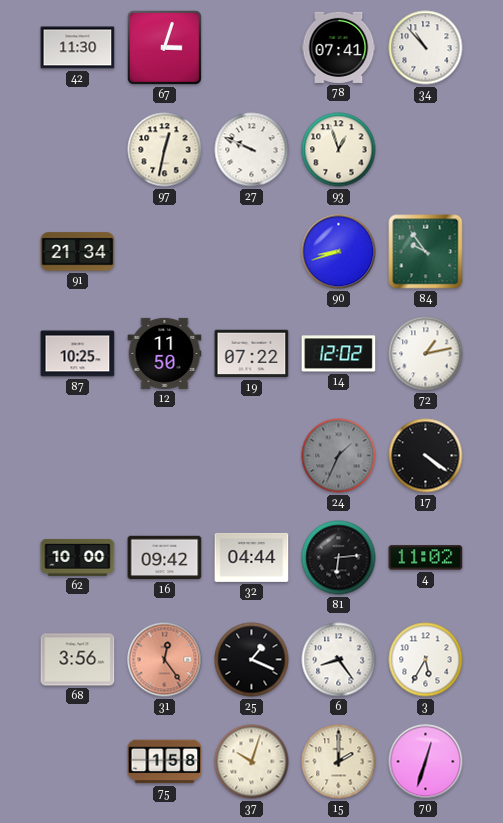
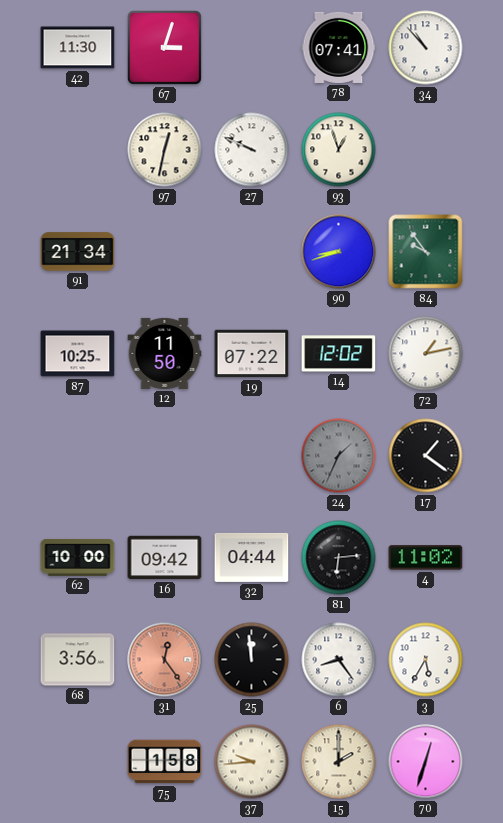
17: 4:21 -> 1:21
25: 1:19 -> 11:59
37: 10:03 -> 9:44
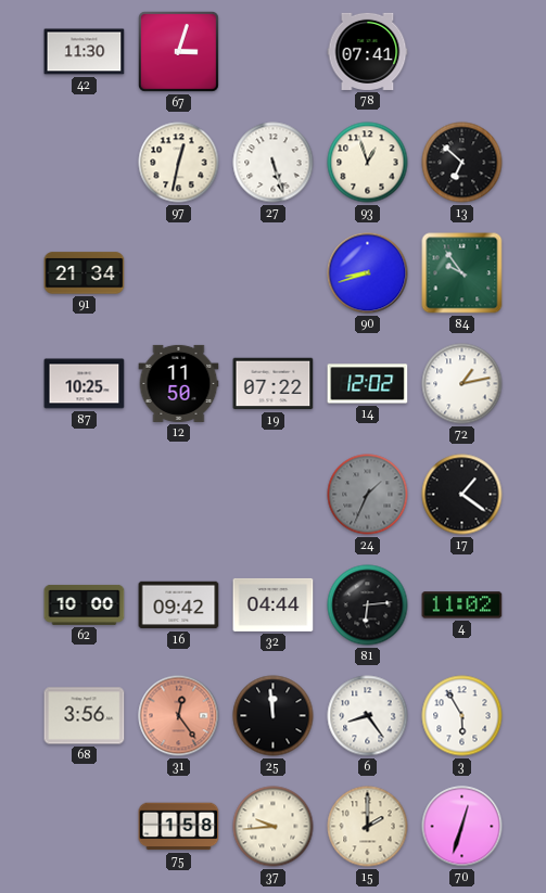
34: 10:53 -> none
27: 9:49 -> 5:27
13: none -> 6:52
3: 5:35 -> 5:55
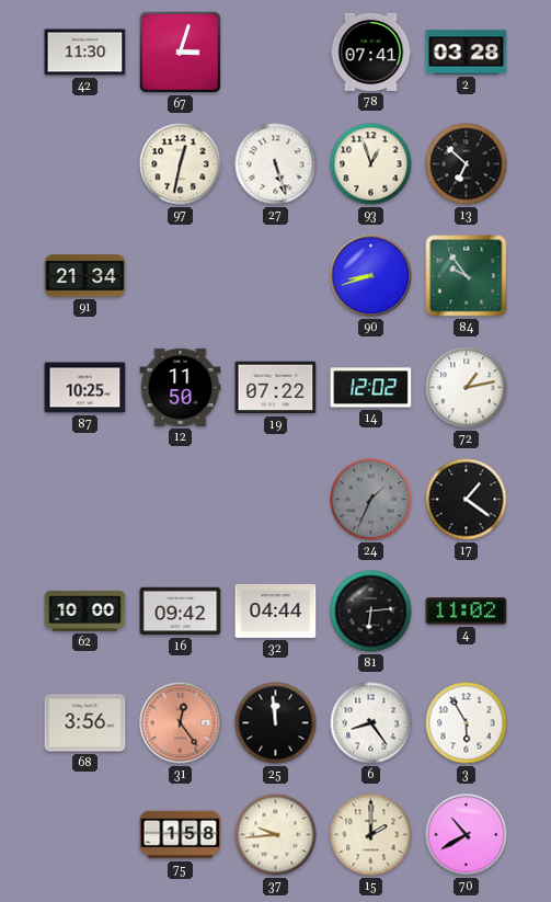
2: none -> 03:28
70: 12:33 -> 10:40
